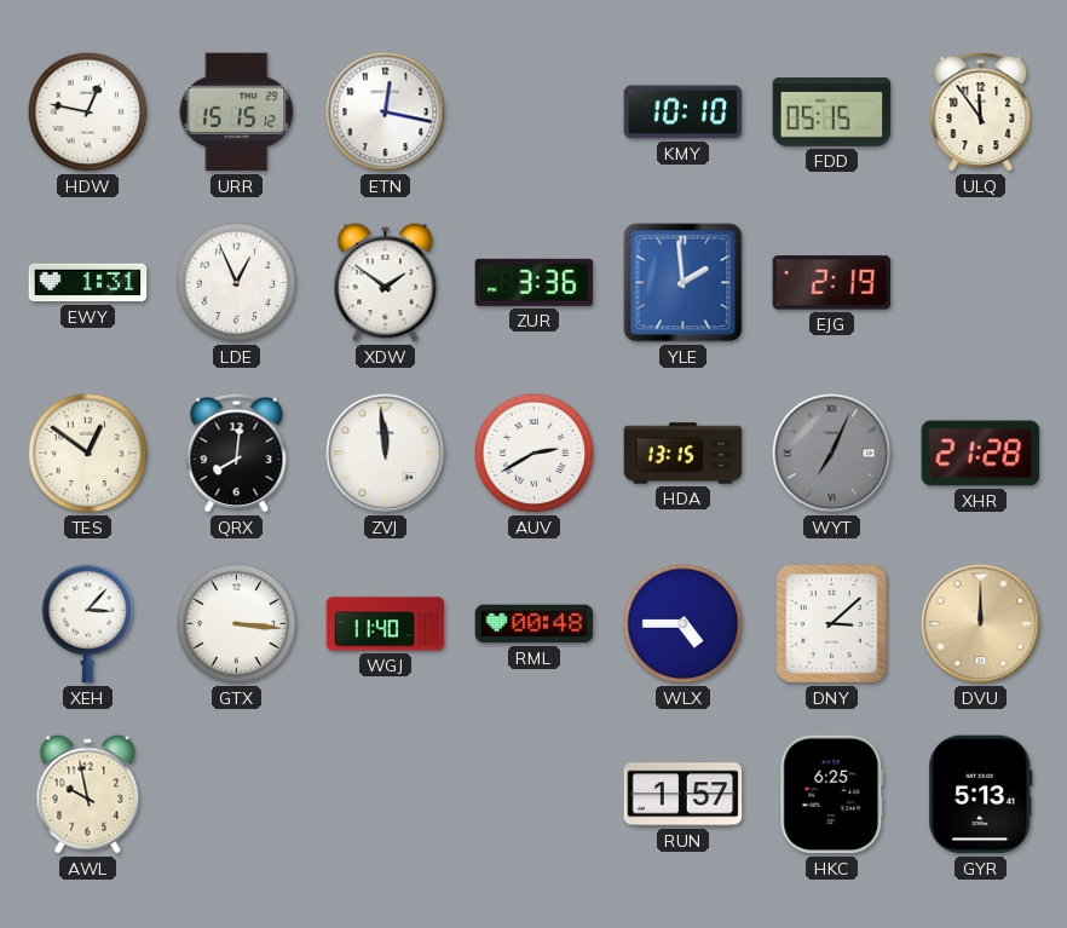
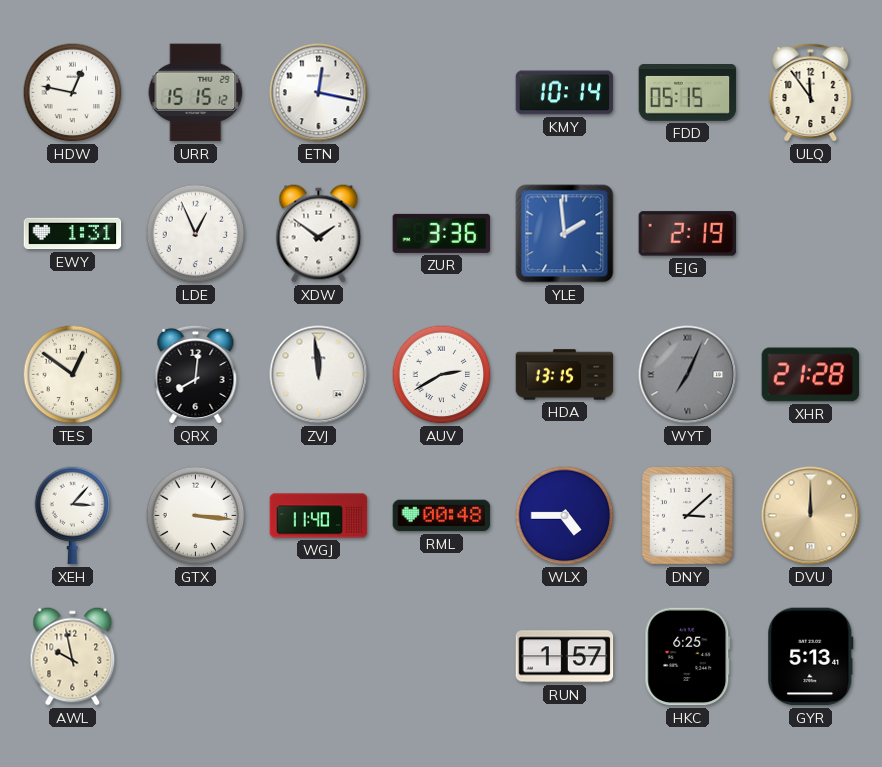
KMY: 10:10 -> 10:14
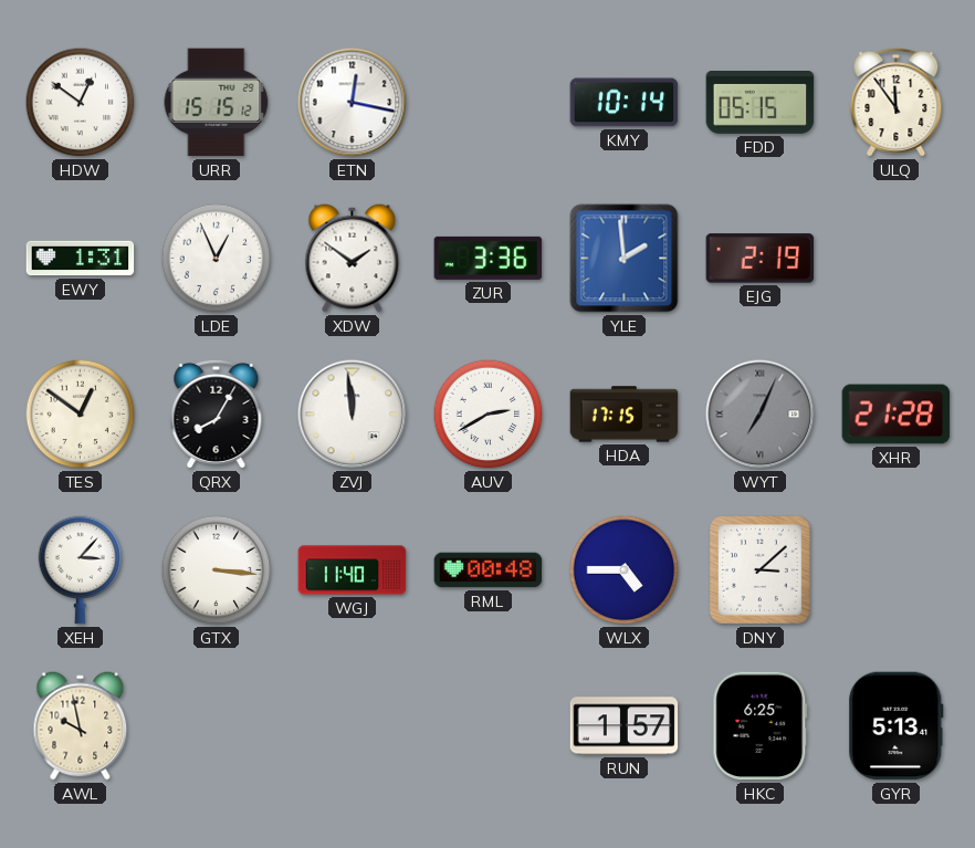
HDW: 12:47 -> 12:51
QRX: 8:01 -> 8:05
HDA: 13:15 -> 17:15
DVU: 12:00 -> none
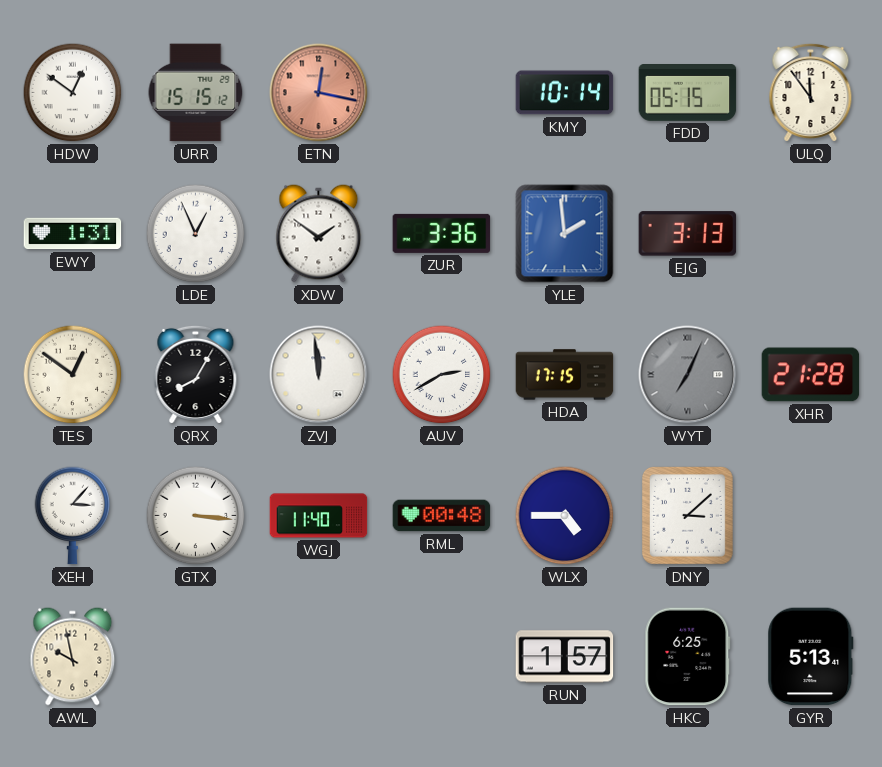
ETN dial: white -> salmon
EJG: 2:19 -> 3:13
